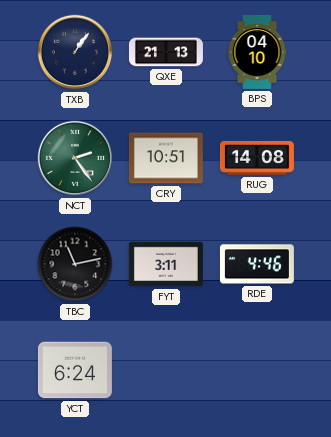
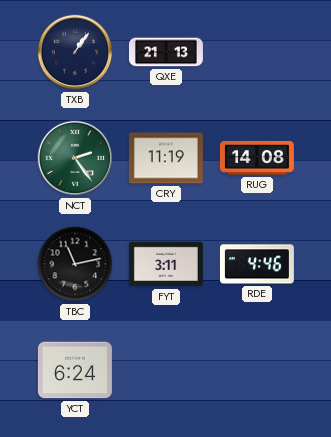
BPS: 04:10 -> none
CRY: 10:51 -> 11:19
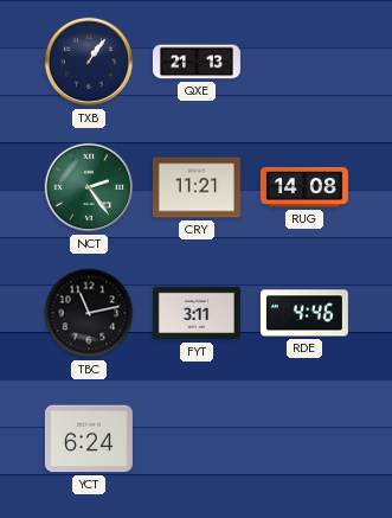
CRY: 11:19 -> 11:21
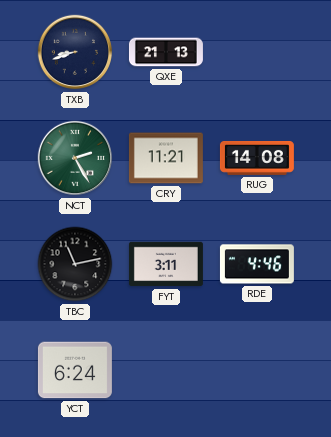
TXB: 1:06 -> 8:42
NCT: 2:24 -> 2:25
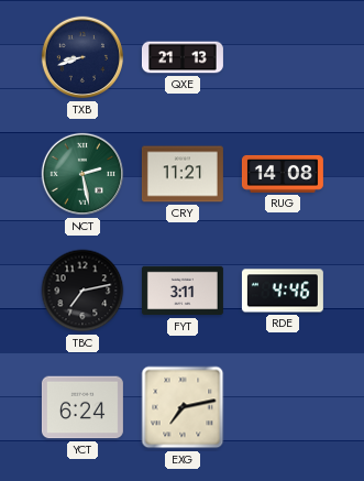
NCT: 2:25 -> 2:28
TBC: 11:13 -> 7:13
EXG: none -> 7:13
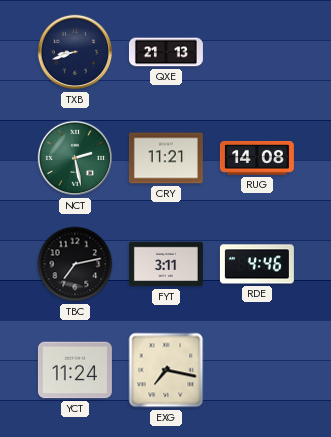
YCT: 6:24 -> 11:24
EXG: 7:13 -> 7:17
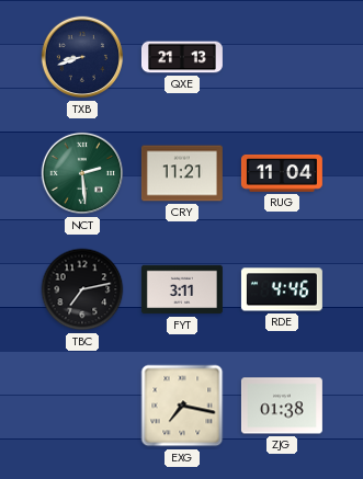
NCT: 2:28 -> 2:29
RUG: 14:08 -> 11:04
YCT: 11:24 -> none
ZJG: none -> 01:38
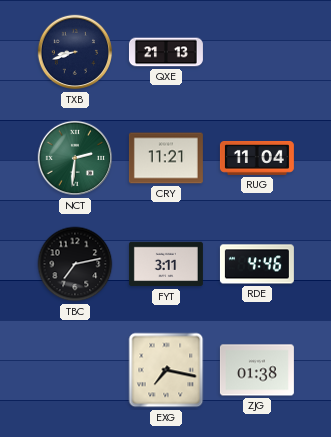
NCT: 2:29 -> 2:31
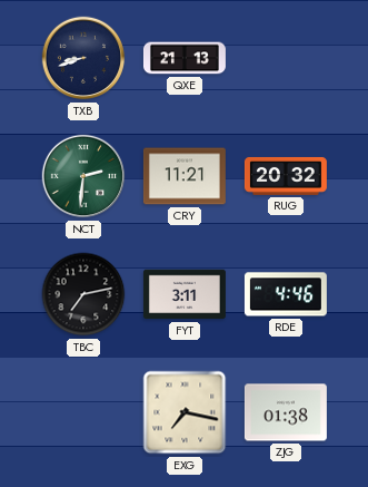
RUG: 11:04 -> 20:32
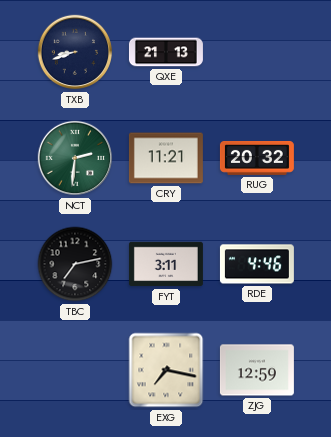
ZJG: 01:38 -> 12:59
